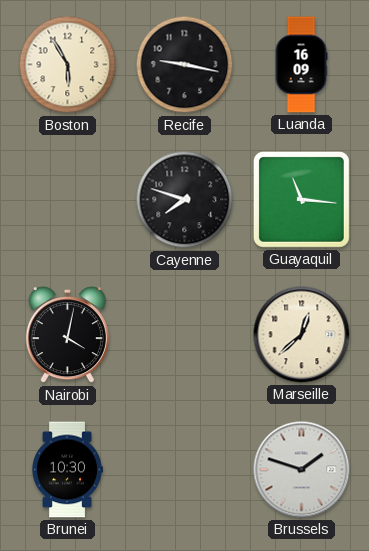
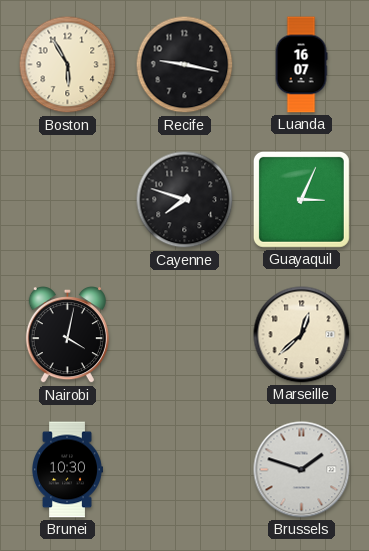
Luanda: 16:09 -> 16:07
Guayaquil: 11:16 -> 3:04
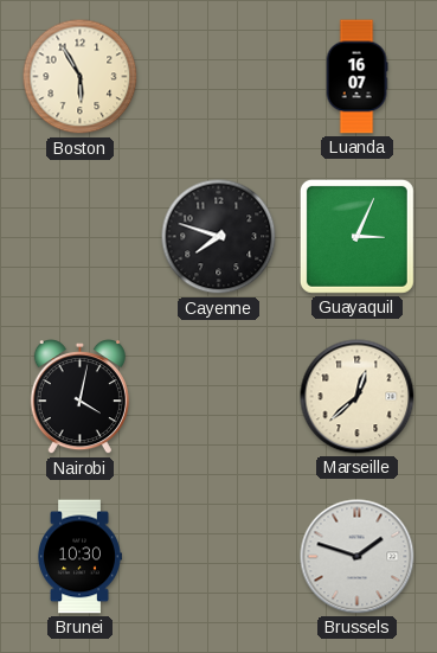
Recife: 9:17 -> none
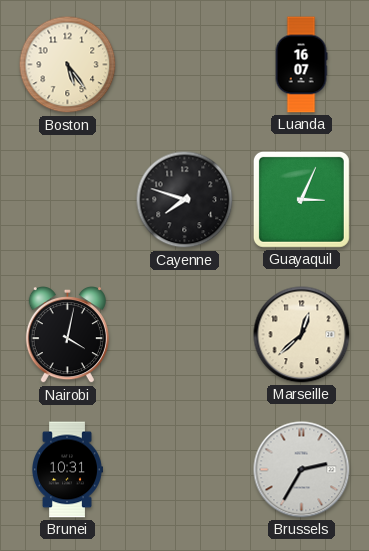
Boston: 5:55 -> 5:24
Brunei: 10:30 -> 10:31
Brussels: 1:48 -> 2:35
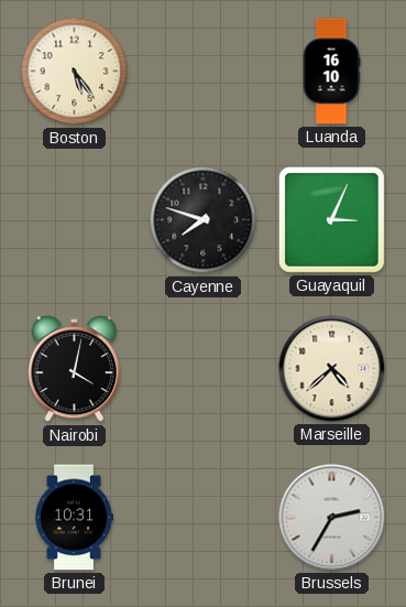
Luanda: 16:07 -> 16:10
Marseille: 12:38 -> 4:38
